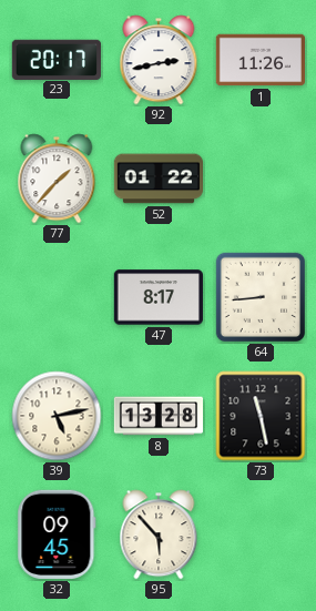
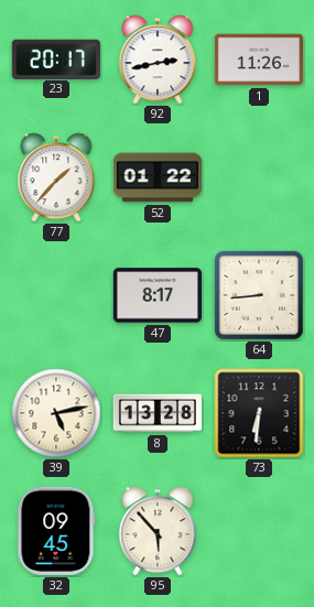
73: 11:28 -> 6:31
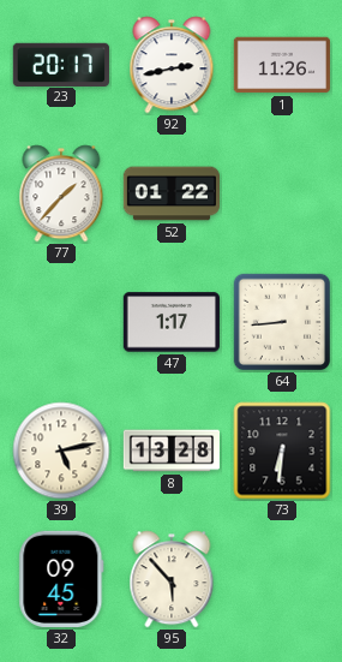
47: 8:17 -> 1:17
